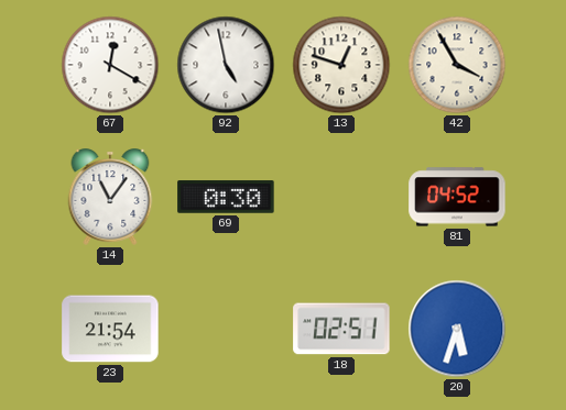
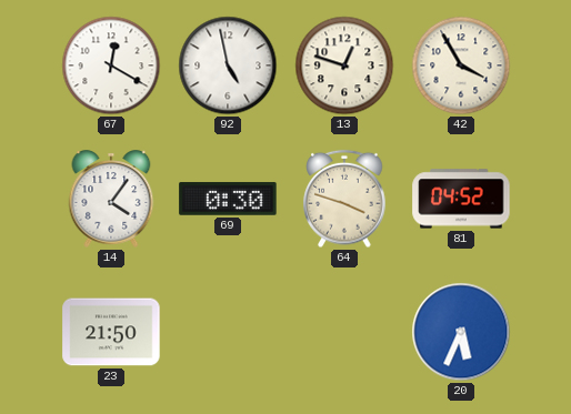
14: 11:06 -> 4:06
64: none -> 3:48
23: 21:54 -> 21:50
18: 02:51 -> none
20: 5:33 -> 5:34
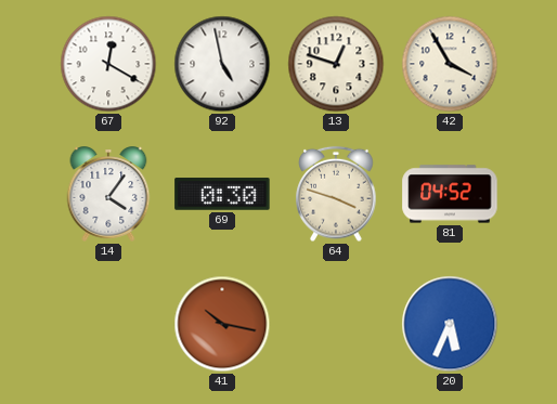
23: 21:50 -> none
41: none -> 10:17
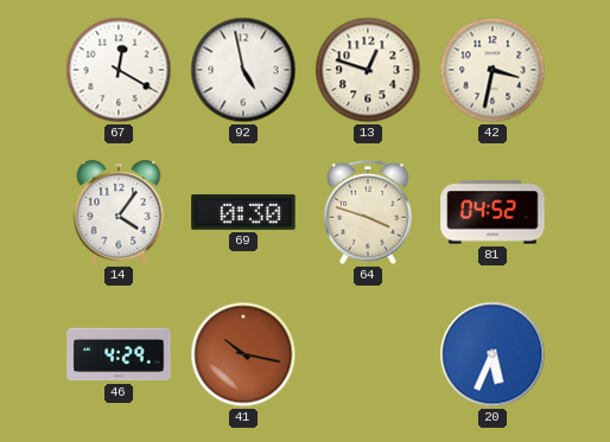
42: 3:55 -> 3:32
46: none -> 4:29
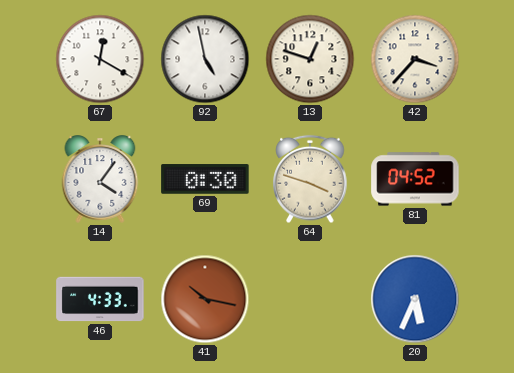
42: 3:32 -> 3:37
46: 4:29 -> 4:33
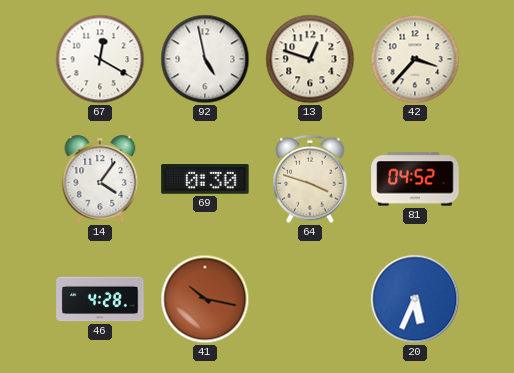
46: 4:33 -> 4:28
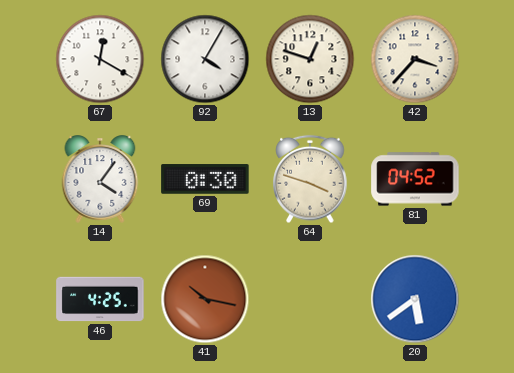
92: 4:58 -> 4:05
46: 4:28 -> 4:25
20: 5:34 -> 5:39
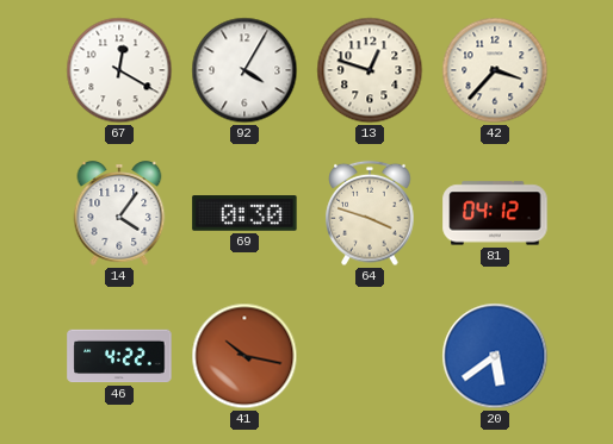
81: 04:52 -> 04:12
46: 4:25 -> 4:22
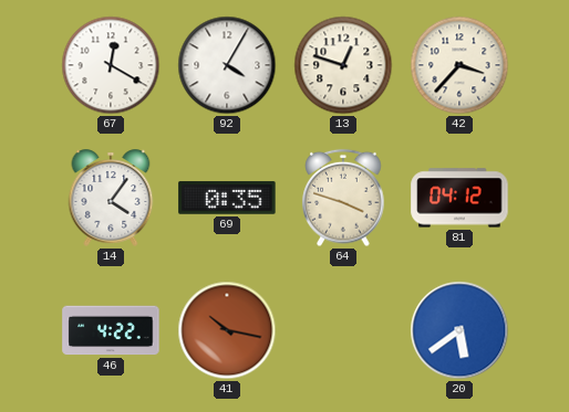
69: 0:30 -> 0:35
